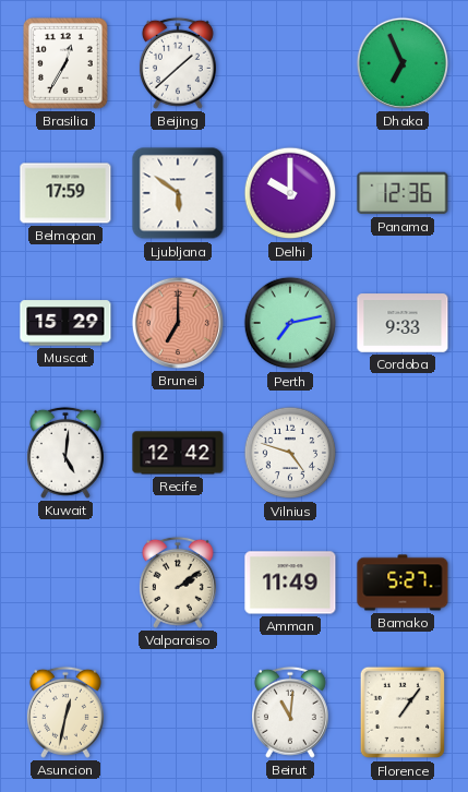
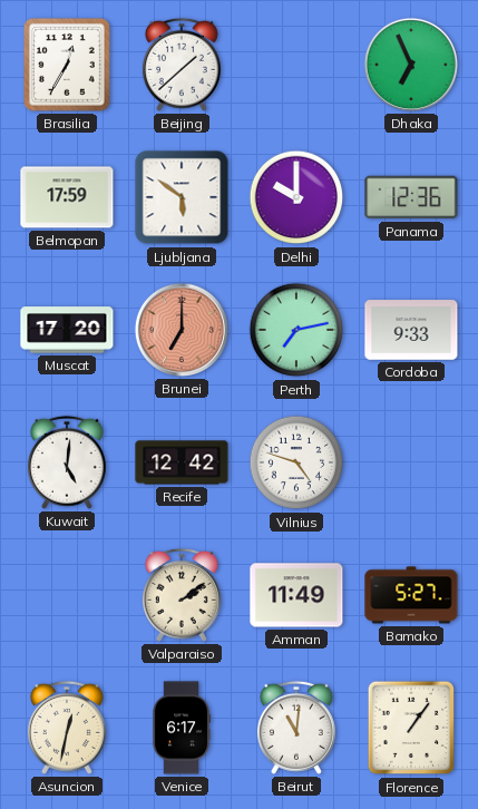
Muscat: 15:29 -> 17:20
Venice: none -> 6:17
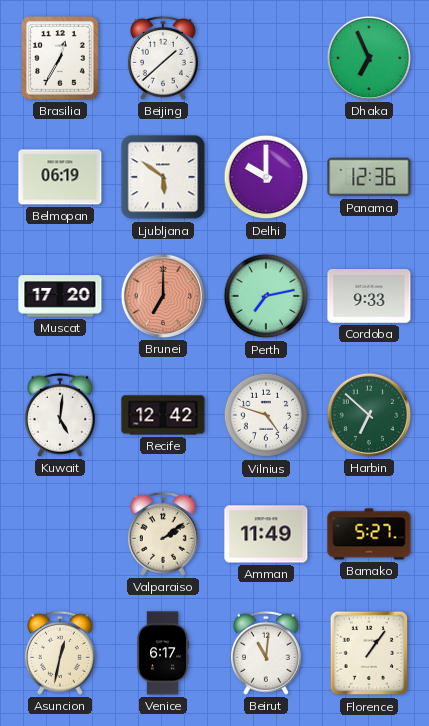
Belmopan: 17:59 -> 06:19
Harbin: none -> 6:52
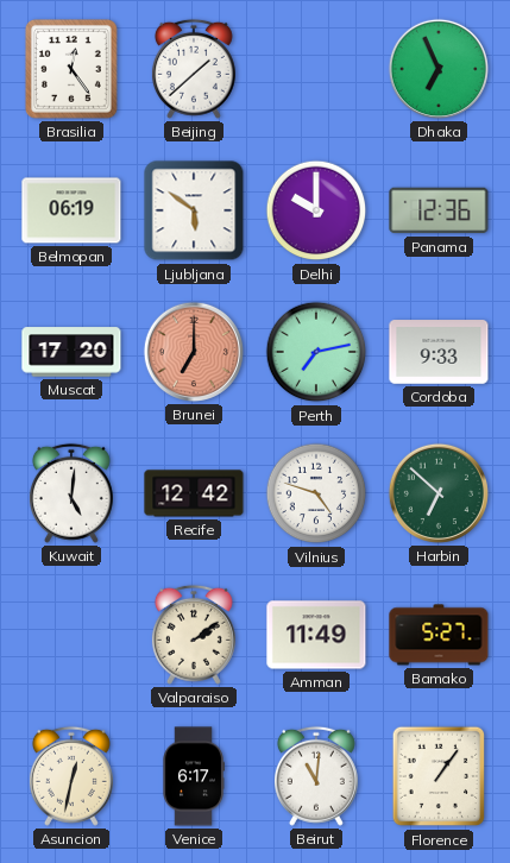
Brasilia: 12:35 -> 12:24
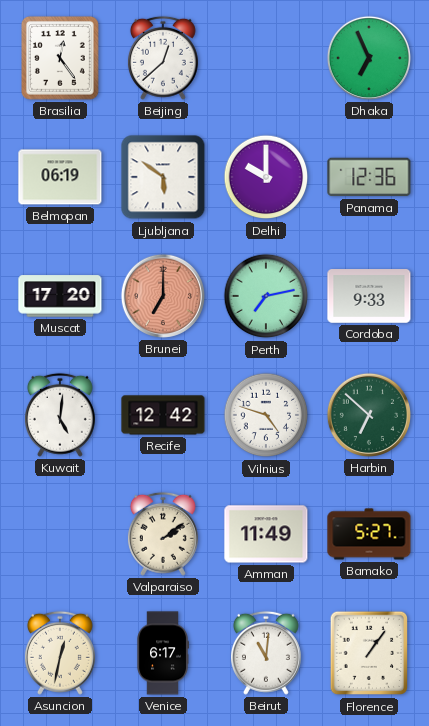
Beijing: 1:38 -> 12:38
